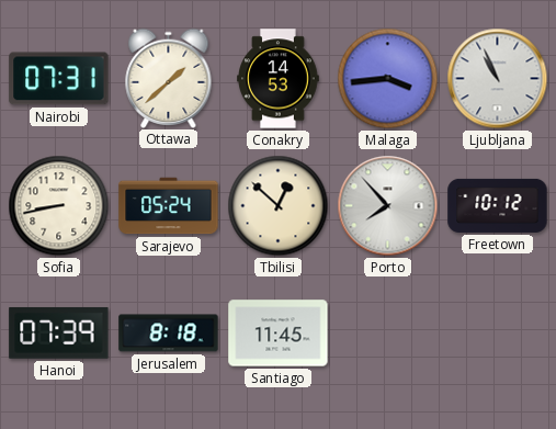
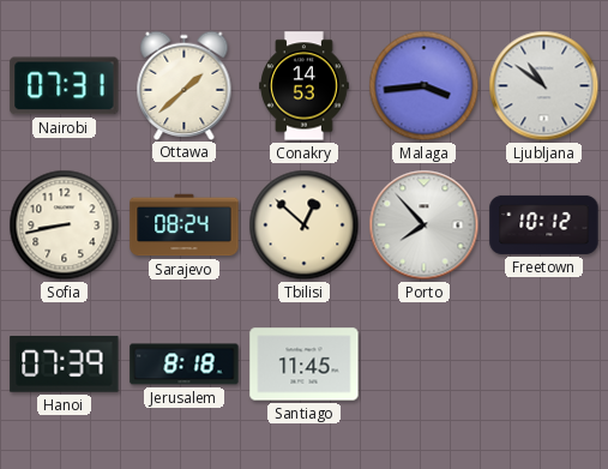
Ljubljana: 10:56 -> 10:51
Sarajevo: 05:24 -> 08:24
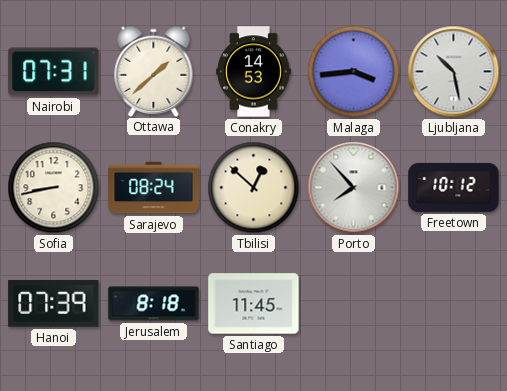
Ljubljana: 10:51 -> 10:28
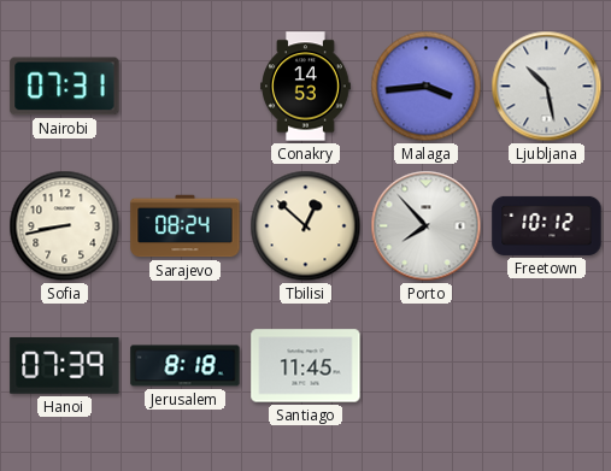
Ottawa: 1:38 -> none
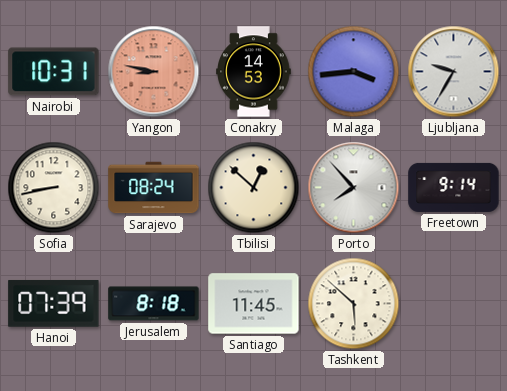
Nairobi: 07:31 -> 10:31
Yangon: none -> 8:47
Ljubljana: 10:28 -> 9:35
Freetown: 10:12 -> 9:14
Tashkent: none -> 5:52
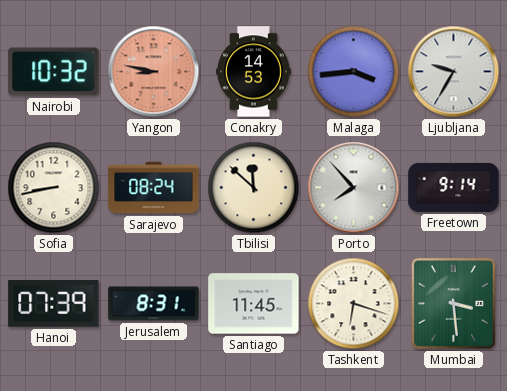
Nairobi: 10:31 -> 10:32
Tbilisi: 12:52 -> 11:52
Jerusalem: 8:18 -> 8:31
Tashkent: 5:52 -> 6:18
Mumbai: none -> 3:29
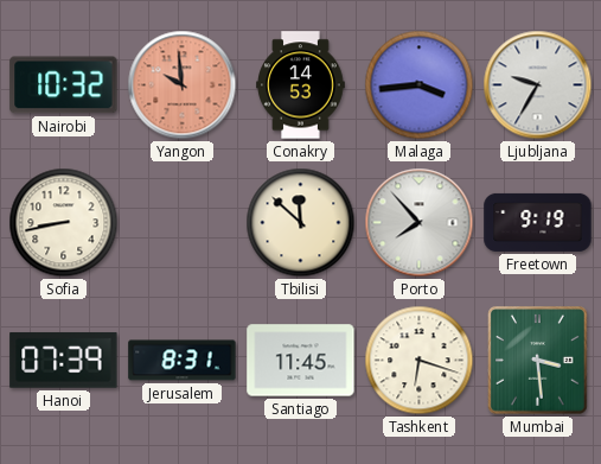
Yangon: 8:47 -> 9:59
Sarajevo: 08:24 -> none
Freetown: 9:14 -> 9:19
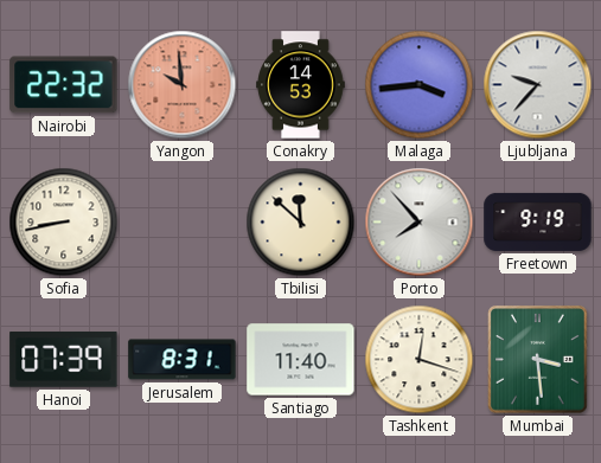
Nairobi: 10:32 -> 22:32
Ljubljana: 9:35 -> 9:37
Santiago: 11:45 -> 11:40
Tashkent: 6:18 -> 12:18
